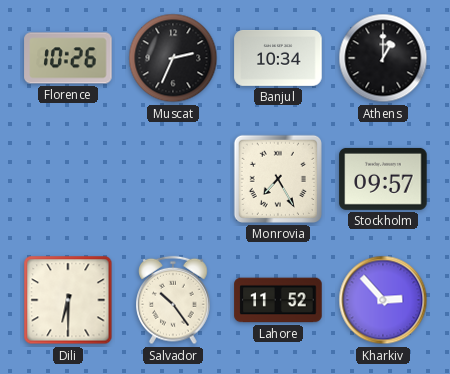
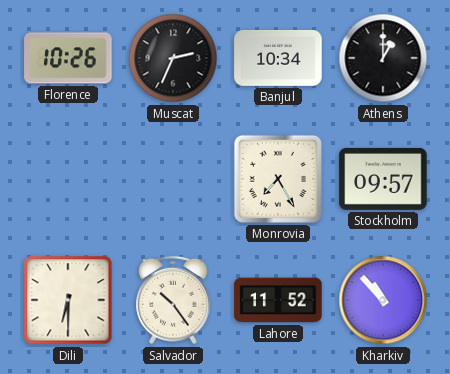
Kharkiv: 2:53 -> 10:53
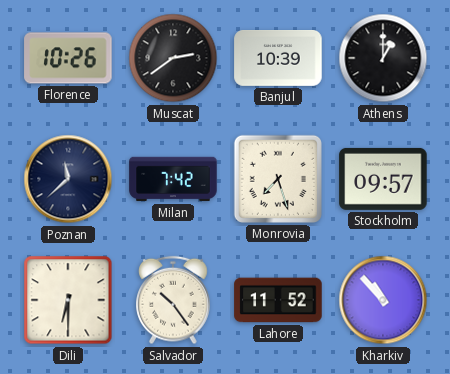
Muscat: 2:34 -> 2:39
Banjul: 10:34 -> 10:39
Poznan: none -> 11:38
Milan: none -> 7:42
Monrovia: 7:25 -> 7:27
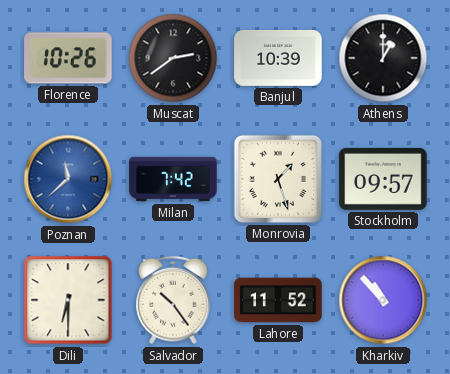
Poznan dial: navy -> blue
Monrovia: 7:27 -> 1:27
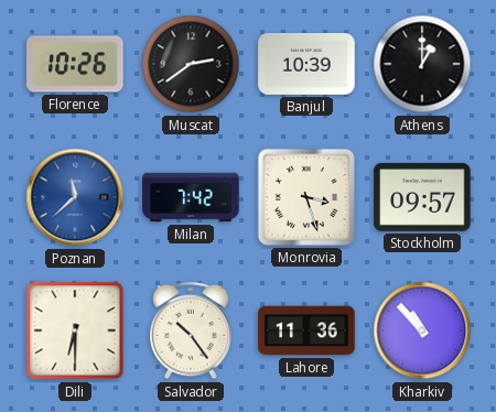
Monrovia: 1:27 -> 3:27
Lahore: 11:52 -> 11:36
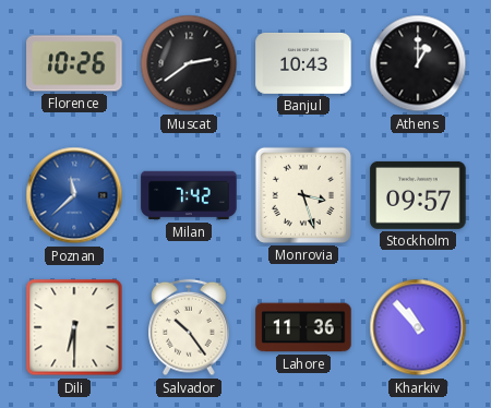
Banjul: 10:39 -> 10:43
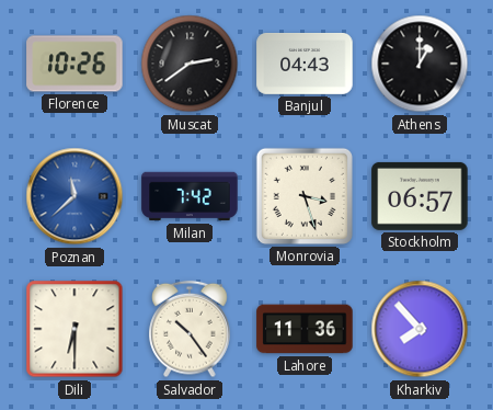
Banjul: 10:43 -> 04:43
Stockholm: 09:57 -> 06:57
Kharkiv: 10:53 -> 7:53
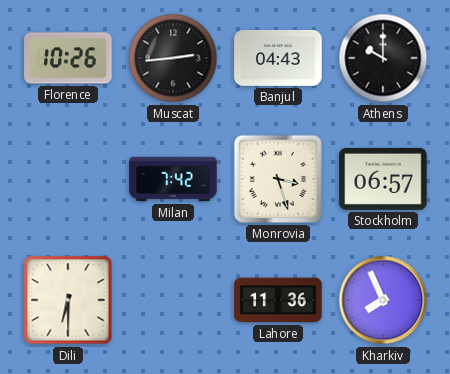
Muscat: 2:39 -> 2:44
Athens: 1:00 -> 10:00
Poznan: 11:38 -> none
Salvador: 10:24 -> none
Kharkiv: 7:53 -> 7:56
